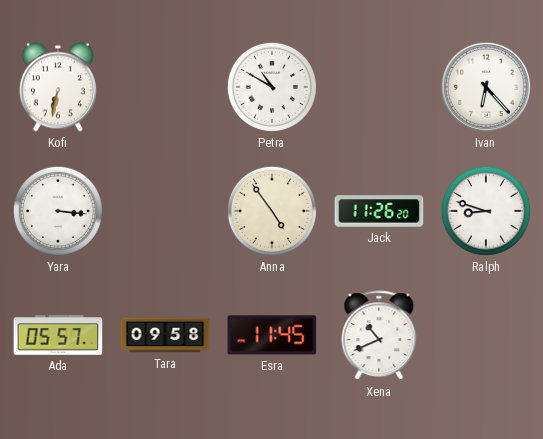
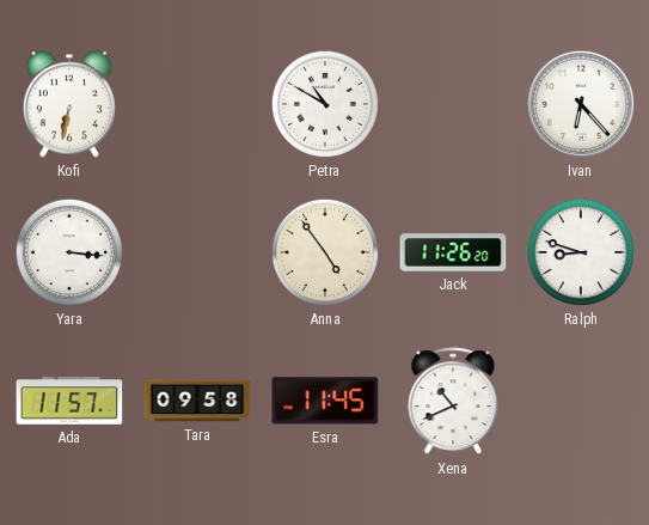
Ada: 05:57 -> 11:57
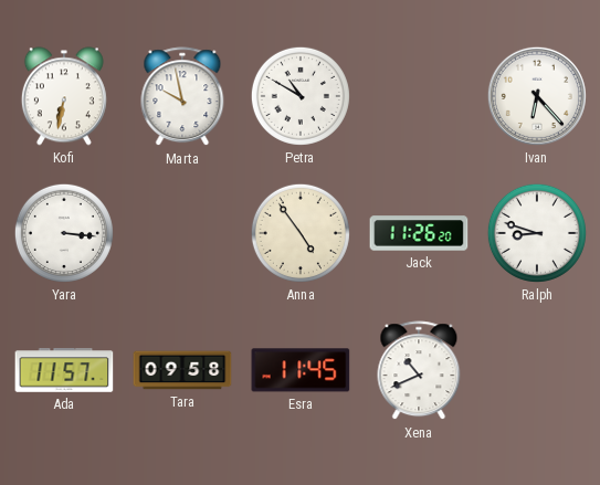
Marta: none -> 9:58
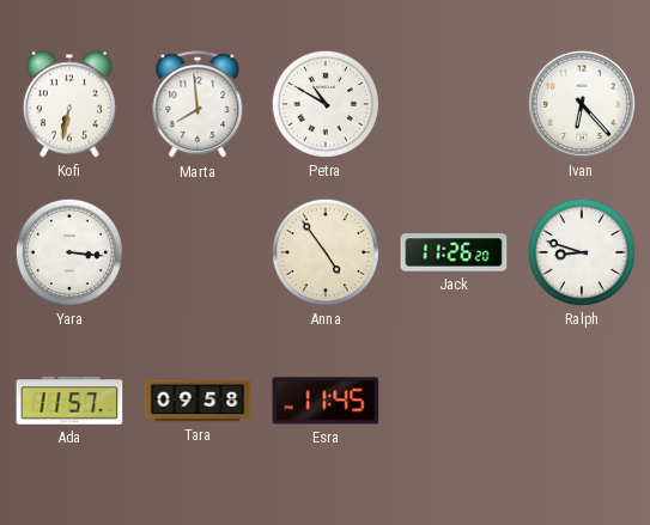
Marta: 9:58 -> 7:59
Xena: 10:41 -> none
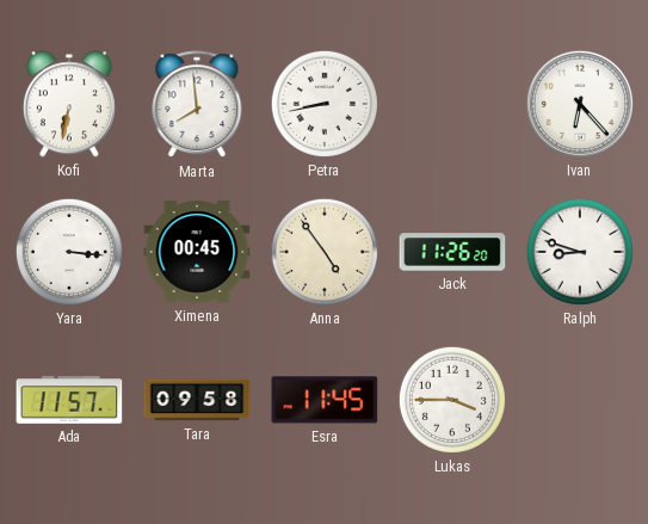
Petra: 10:50 -> 8:43
Ximena: none -> 00:45
Lukas: none -> 3:45
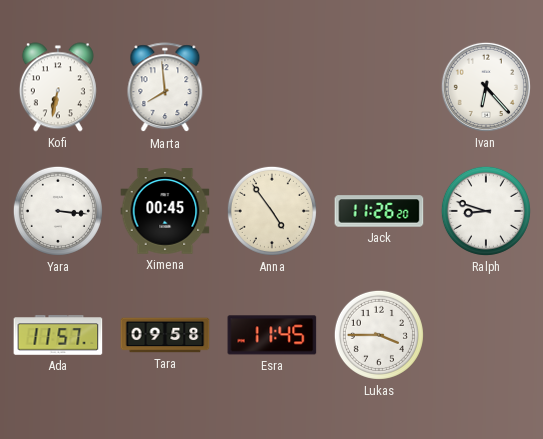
Petra: 8:43 -> none
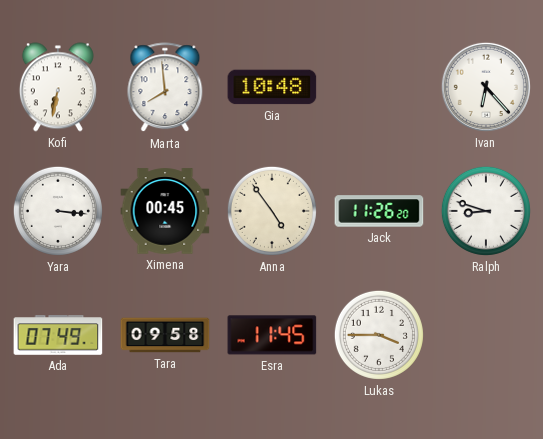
Gia: none -> 10:48
Ada: 11:57 -> 07:49
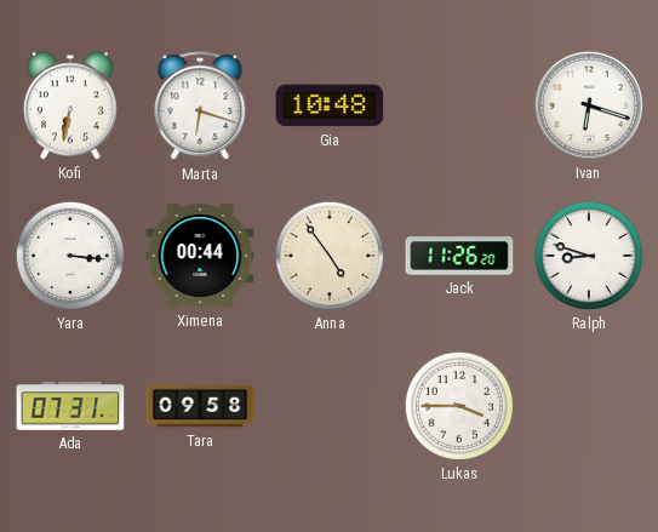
Marta: 7:59 -> 6:18
Ivan: 6:23 -> 6:18
Ximena: 00:45 -> 00:44
Ada: 07:49 -> 07:31
Esra: 11:45 -> none
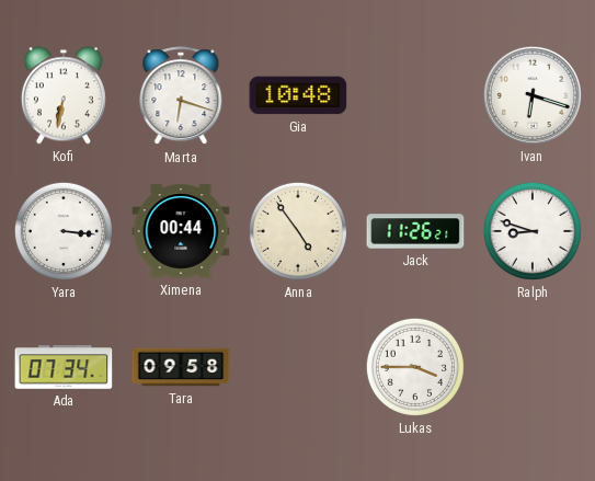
Jack: 11:26:20 -> 11:26:21
Ada: 07:31 -> 07:34
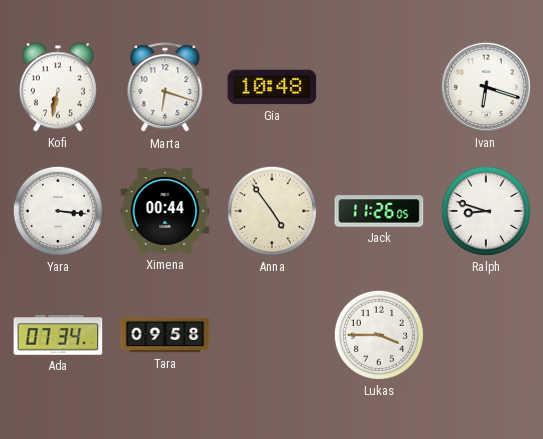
Jack: 11:26:21 -> 11:26:05
